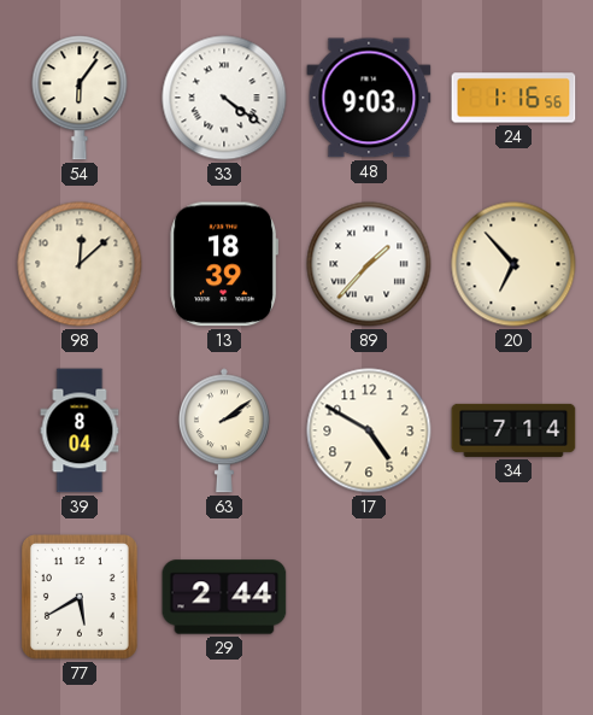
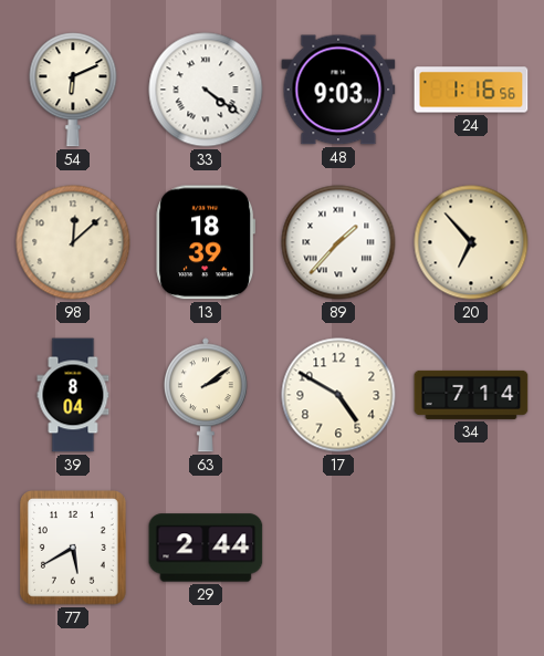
54: 6:06 -> 6:11
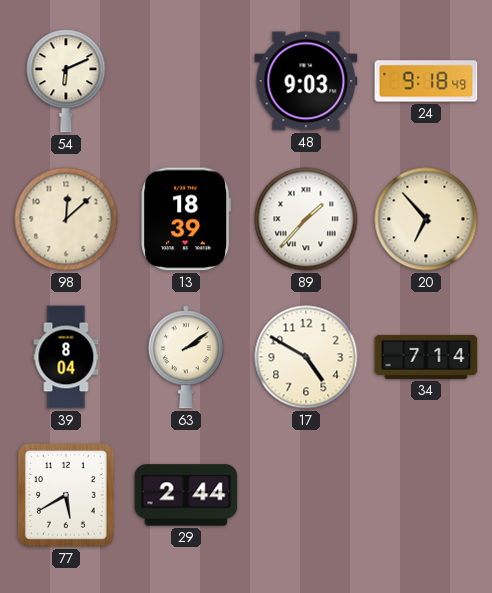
33: 4:21 -> none
24: 1:16 -> 9:18
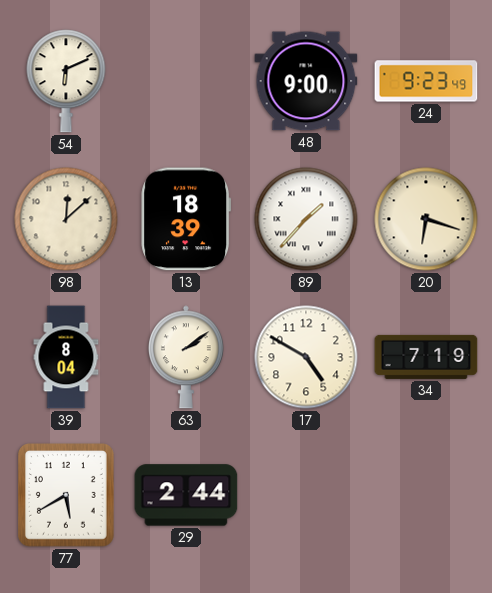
48: 9:03 -> 9:00
24: 9:18 -> 9:23
20: 6:53 -> 6:18
34: 7:14 -> 7:19
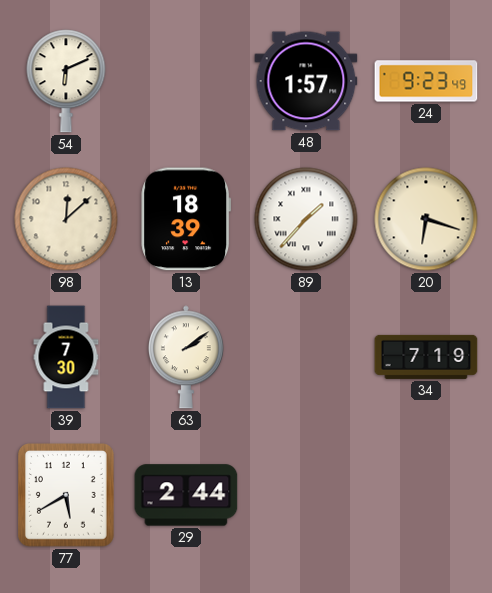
48: 9:00 -> 1:57
39: 8:04 -> 7:30
17: 4:50 -> none
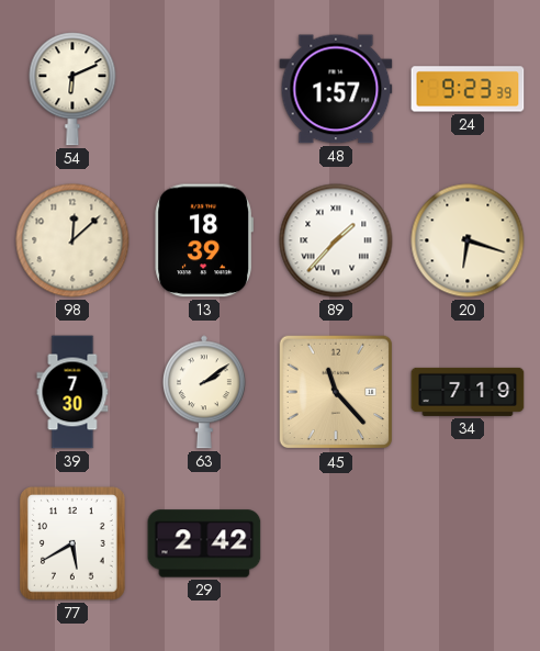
24: 9:23:49 -> 9:23:39
45: none -> 11:23
29: 2:44 -> 2:42
